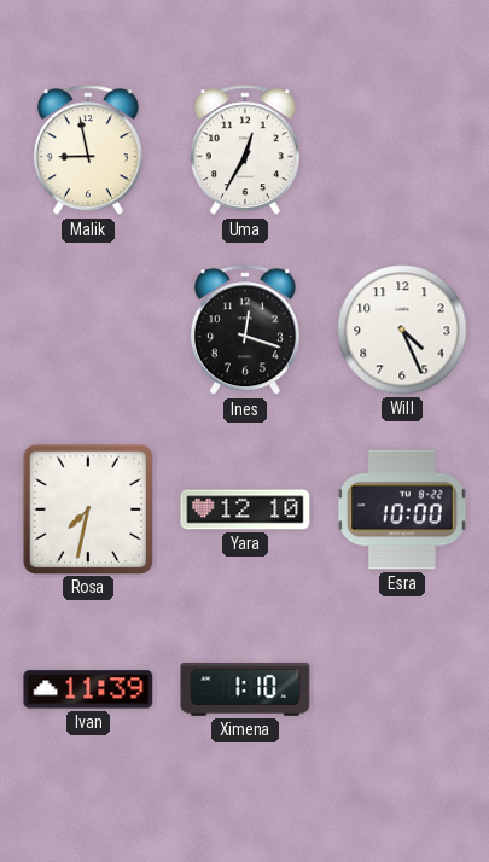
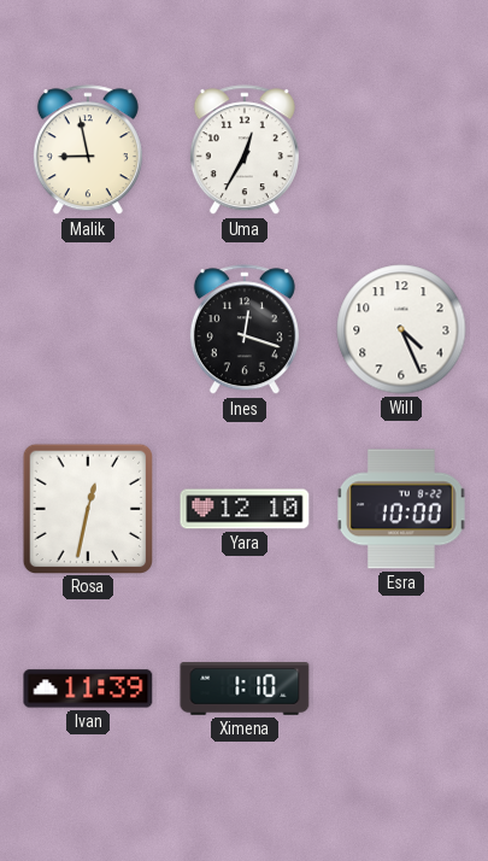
Rosa: 7:32 -> 12:32
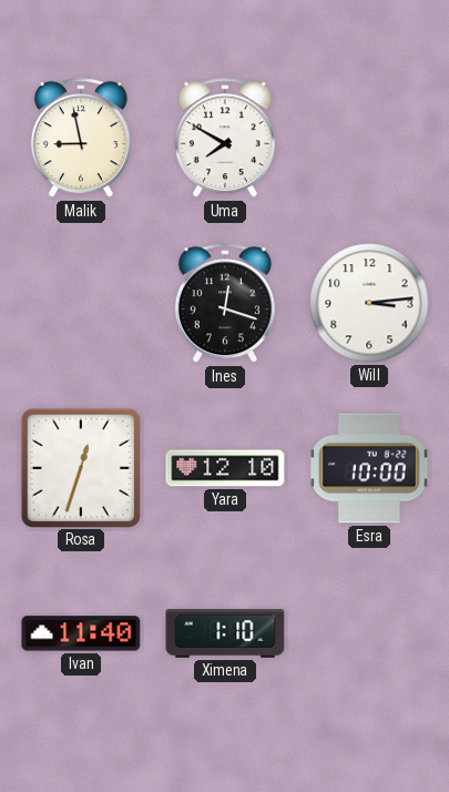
Uma: 12:35 -> 7:50
Will: 4:26 -> 3:14
Rosa: 12:32 -> 12:33
Ivan: 11:39 -> 11:40
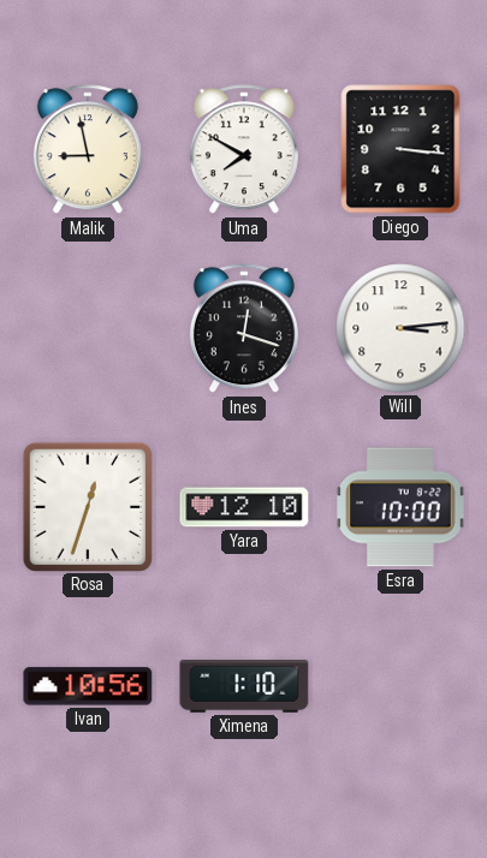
Diego: none -> 3:16
Ivan: 11:40 -> 10:56
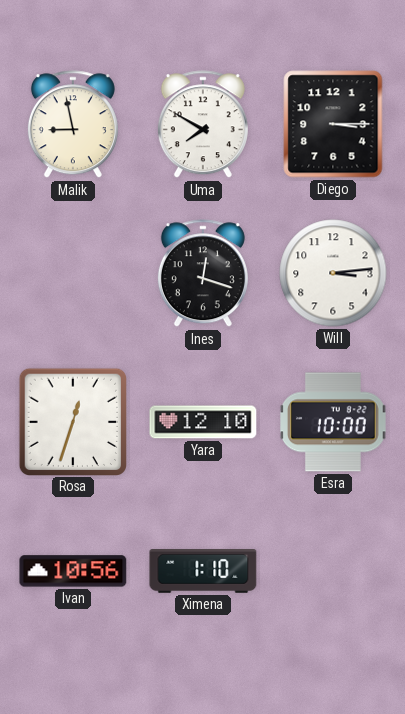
Diego: 3:16 -> 3:15
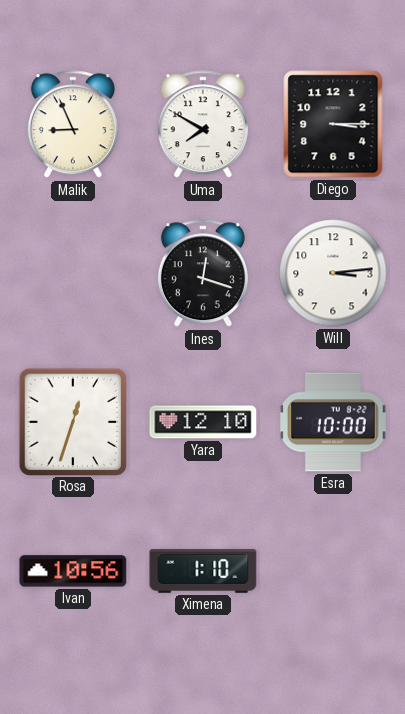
Malik: 8:58 -> 8:56
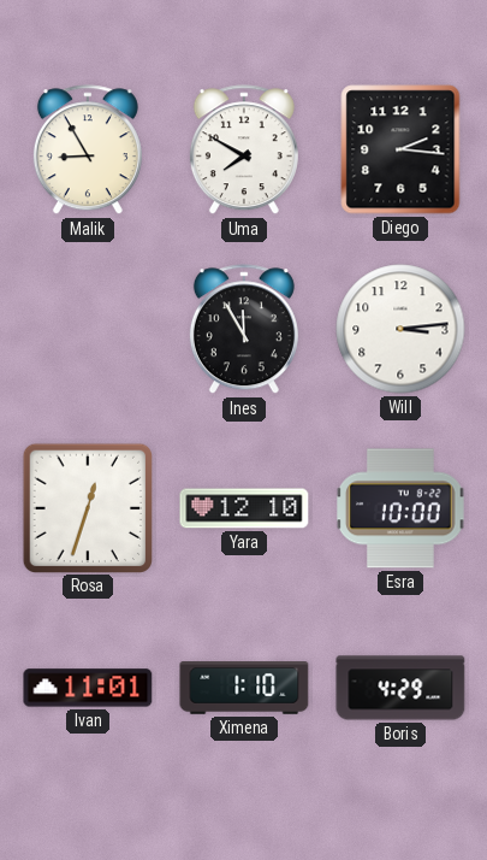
Malik: 8:56 -> 8:55
Diego: 3:15 -> 2:16
Ines: 12:18 -> 11:55
Ivan: 10:56 -> 11:01
Boris: none -> 4:29
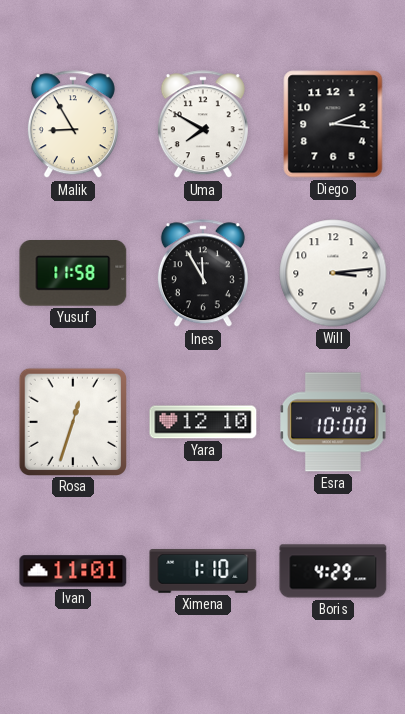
Yusuf: none -> 11:58
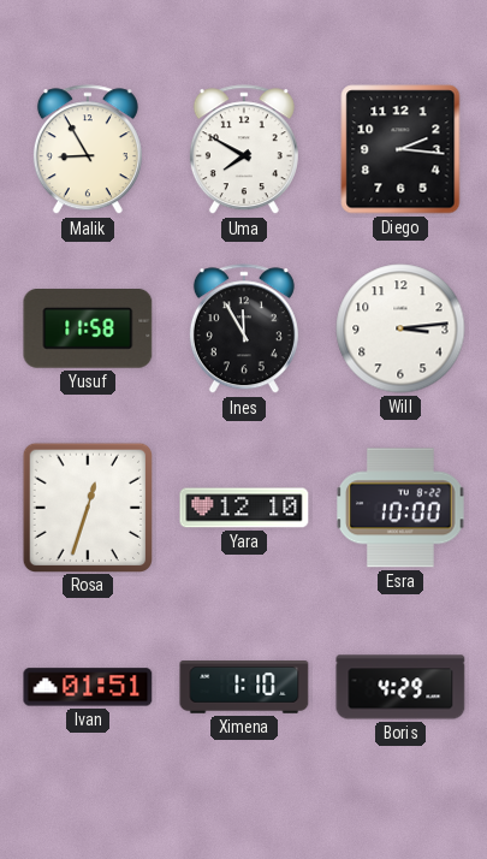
Ivan: 11:01 -> 01:51
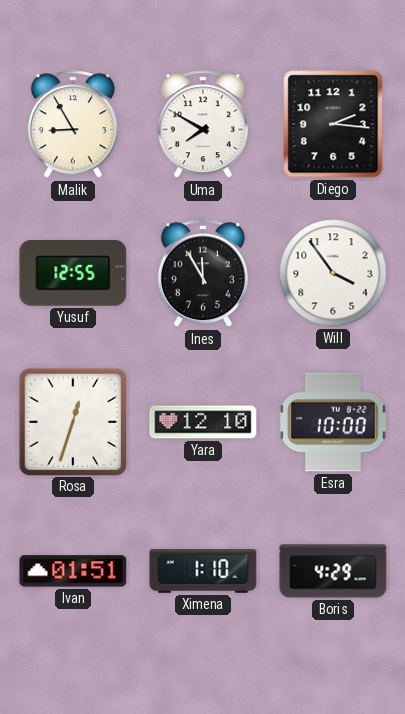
Yusuf: 11:58 -> 12:55
Will: 3:14 -> 3:54
